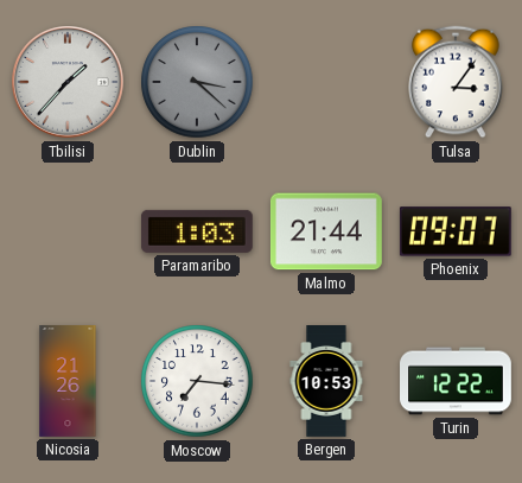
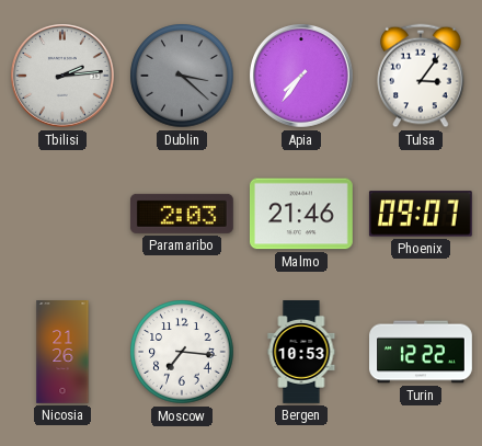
Tbilisi: 1:37 -> 2:14
Apia: none -> 7:36
Paramaribo: 1:03 -> 2:03
Malmo: 21:44 -> 21:46
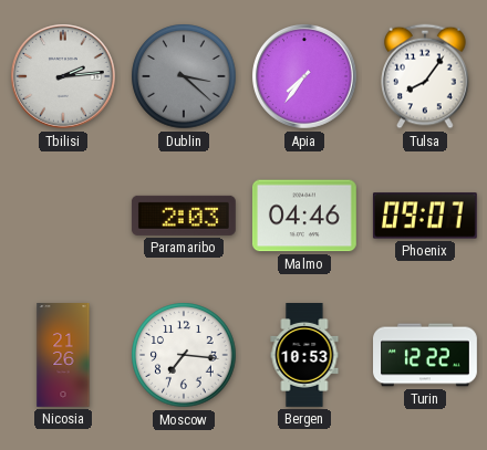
Tulsa: 3:06 -> 8:06
Malmo: 21:46 -> 04:46
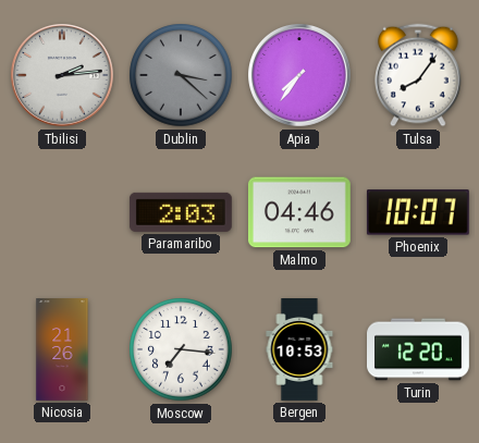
Phoenix: 09:07 -> 10:07
Turin: 12:22 -> 12:20
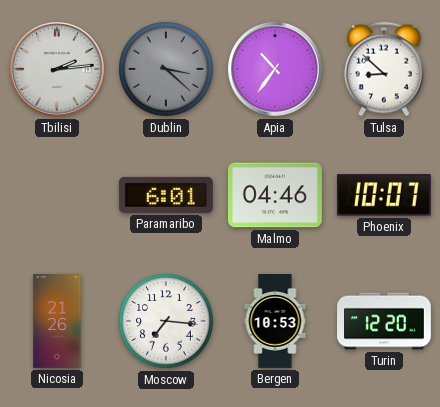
Apia: 7:36 -> 10:36
Tulsa: 8:06 -> 8:52
Paramaribo: 2:03 -> 6:01
